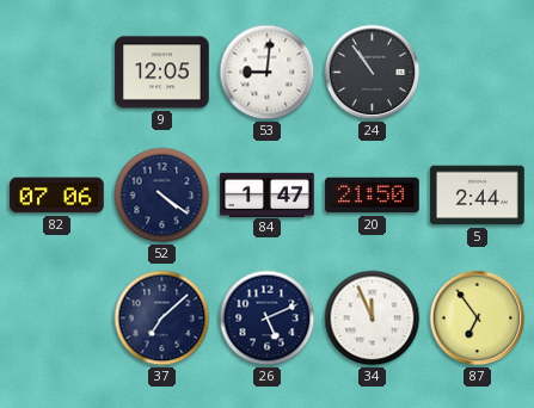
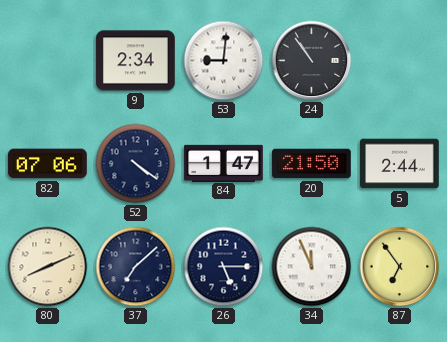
9: 12:05 -> 2:34
80: none -> 8:11
26: 5:11 -> 5:15
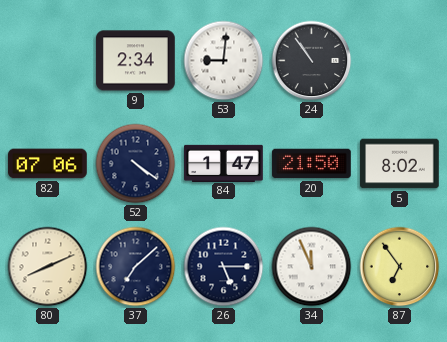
5: 2:44 -> 8:02
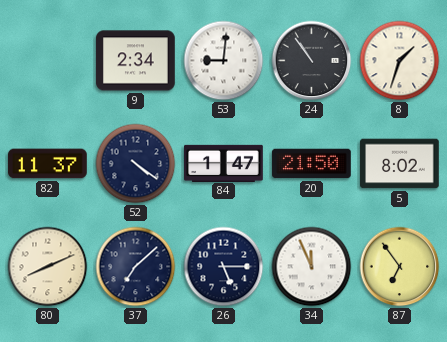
8: none -> 1:33
82: 07:06 -> 11:37
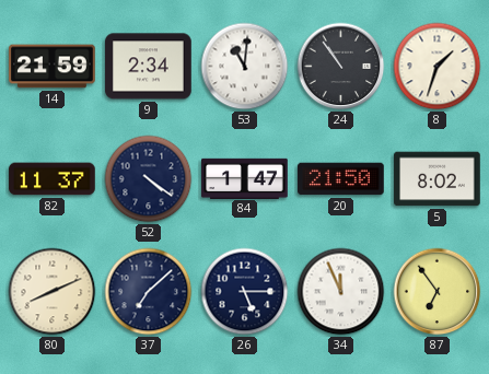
14: none -> 21:59
53: 9:01 -> 11:01
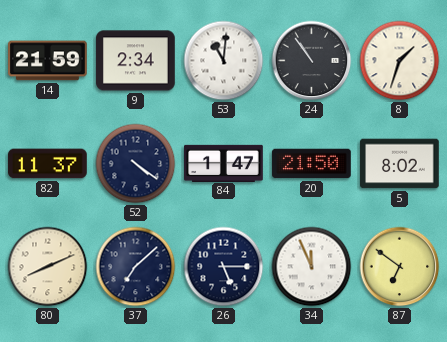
87: 6:54 -> 6:51
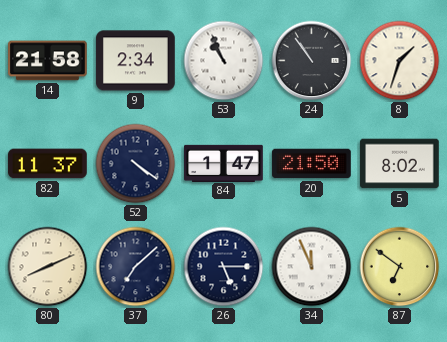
14: 21:59 -> 21:58
53: 11:01 -> 10:56
